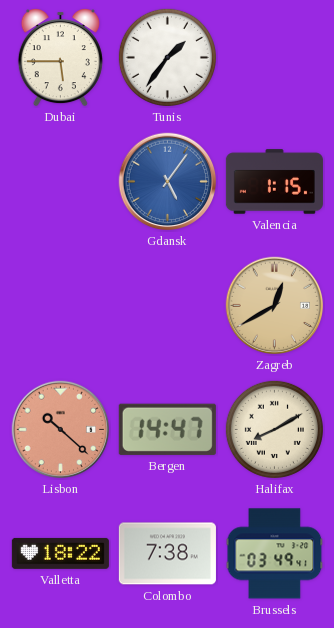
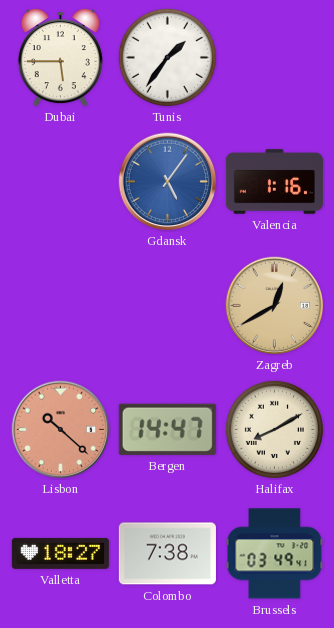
Valencia: 1:15 -> 1:16
Valletta: 18:22 -> 18:27
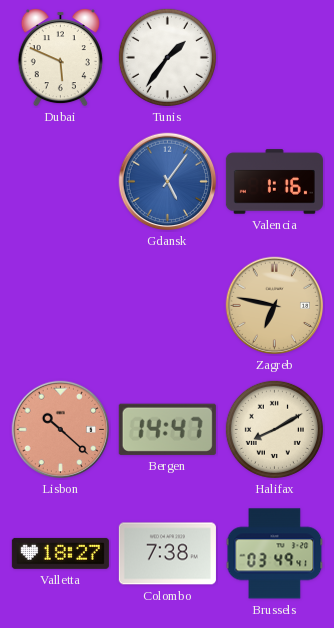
Dubai: 5:45 -> 5:49
Zagreb: 12:40 -> 6:47
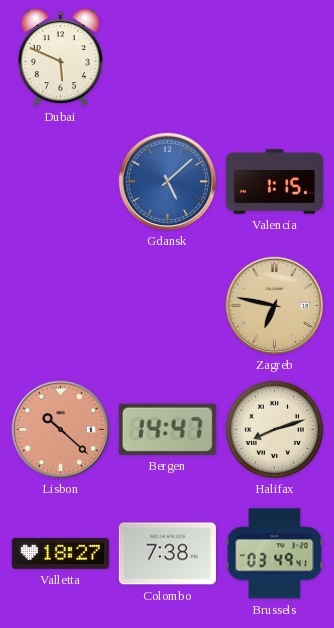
Tunis: 1:36 -> none
Gdansk: 5:06 -> 5:08
Valencia: 1:16 -> 1:15
Halifax: 8:10 -> 8:12
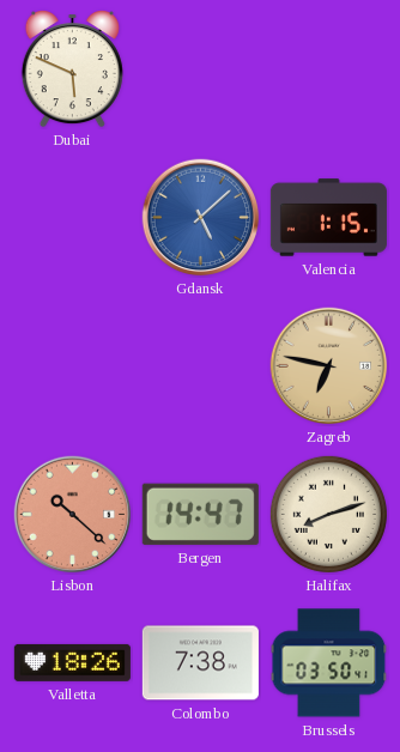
Valletta: 18:27 -> 18:26
Brussels: 03:49 -> 03:50
